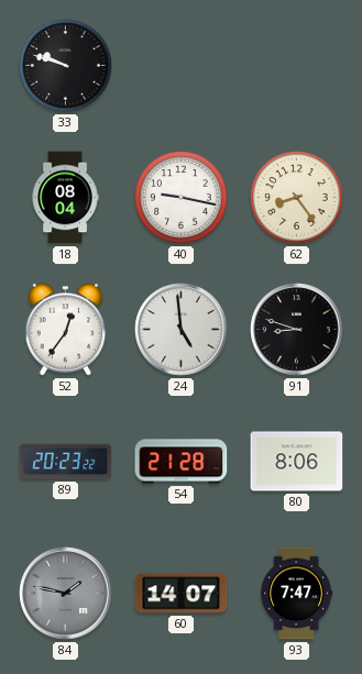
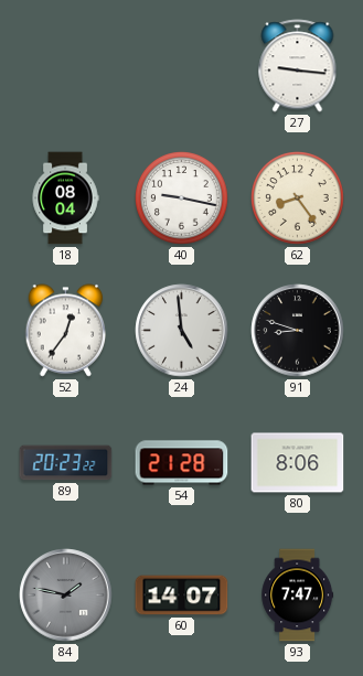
33: 9:48 -> none
27: none -> 9:16
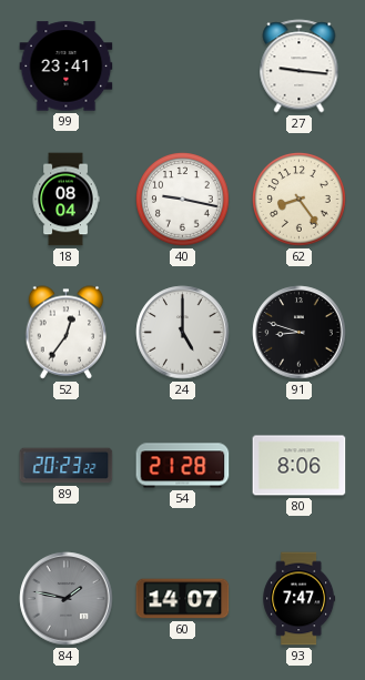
99: none -> 23:41
24: 4:59 -> 5:00
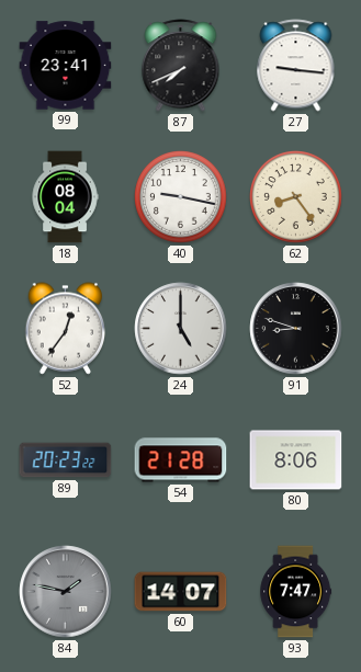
87: none -> 7:41
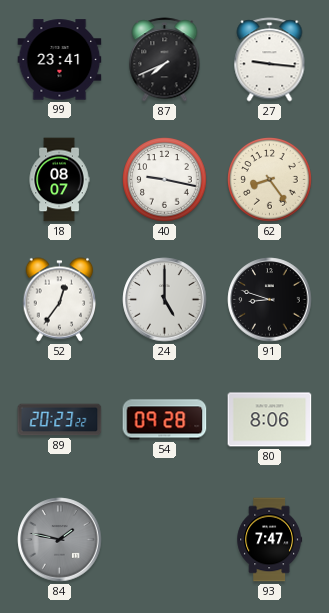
18: 08:04 -> 08:07
54: 21:28 -> 09:28
60: 14:07 -> none
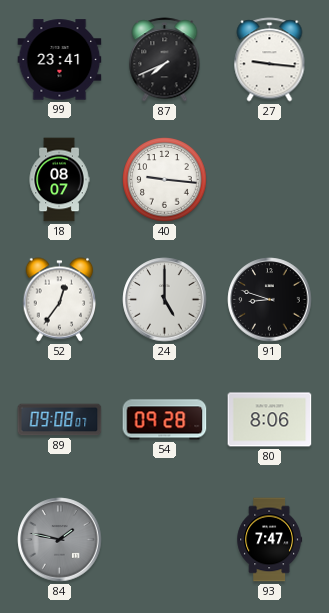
40: 9:17 -> 9:16
62: 8:24 -> none
89: 20:23 -> 09:08
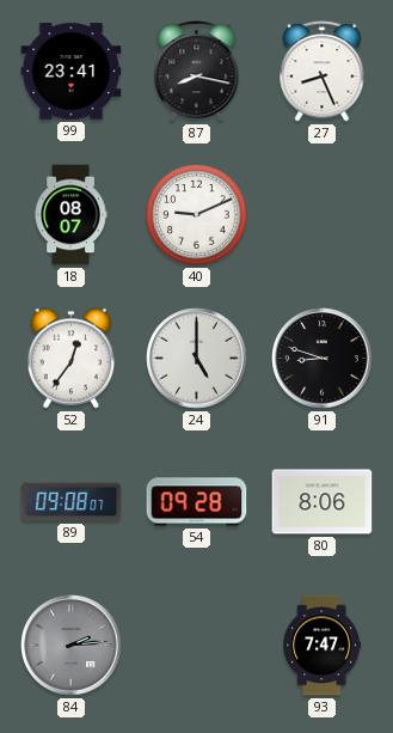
87: 7:41 -> 8:17
27: 9:16 -> 8:26
40: 9:16 -> 9:11
84: 1:47 -> 2:14
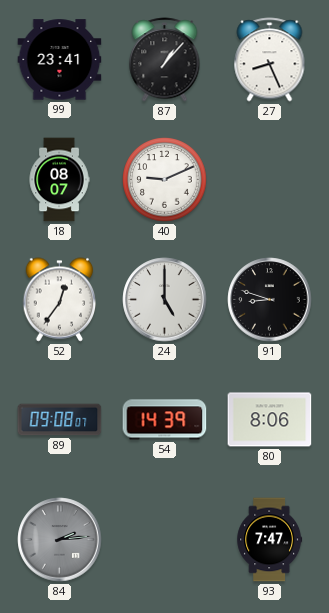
87: 8:17 -> 1:07
54: 09:28 -> 14:39
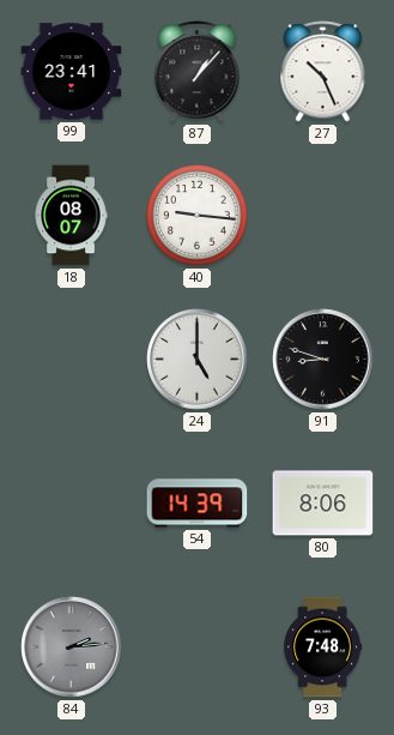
27: 8:26 -> 10:26
40: 9:11 -> 9:16
52: 12:36 -> none
89: 09:08 -> none
93: 7:47 -> 7:48
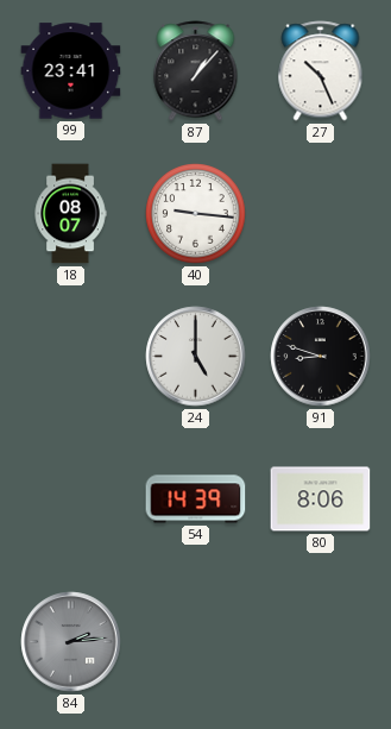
93: 7:48 -> none
